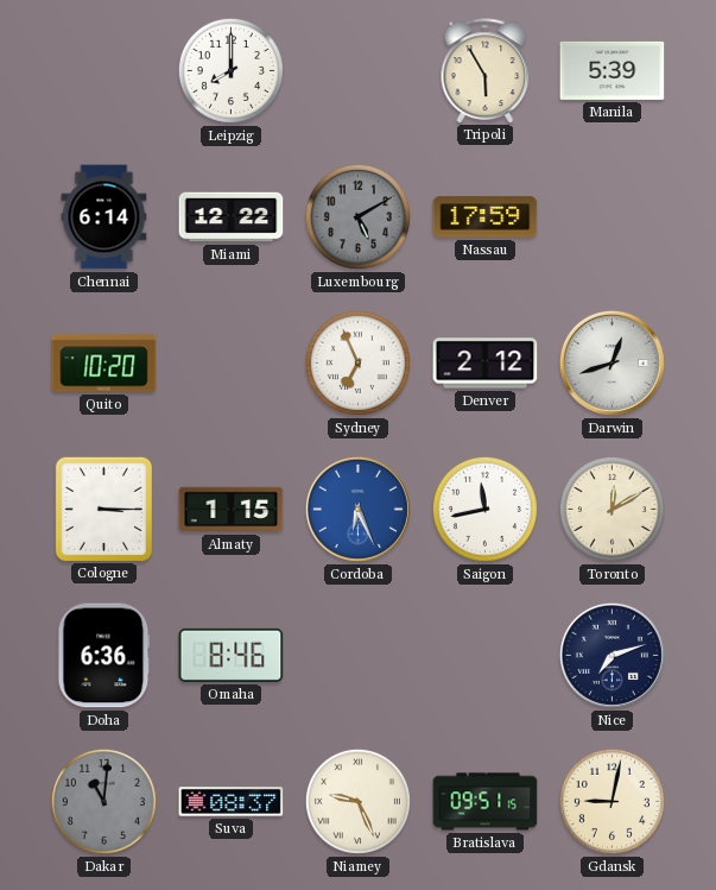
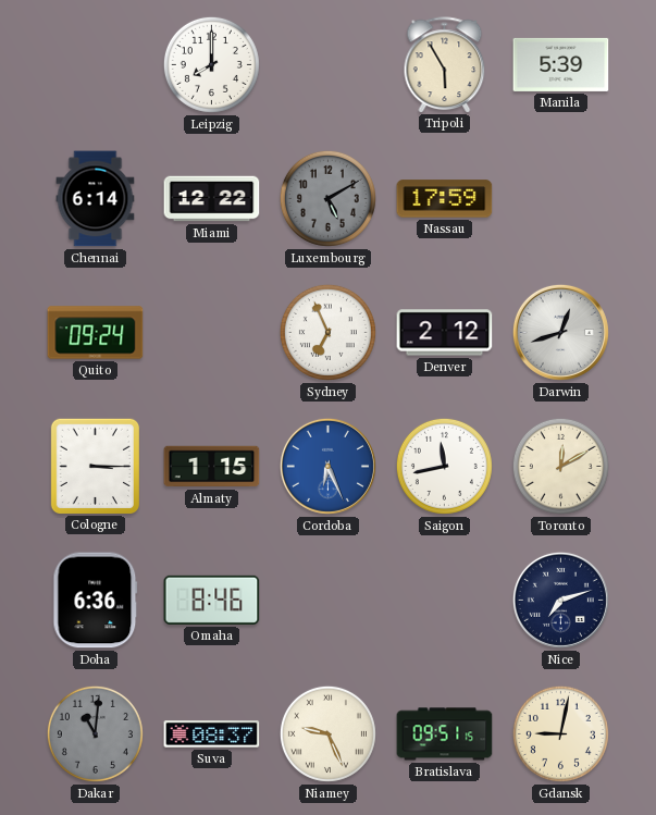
Quito: 10:20 -> 09:24
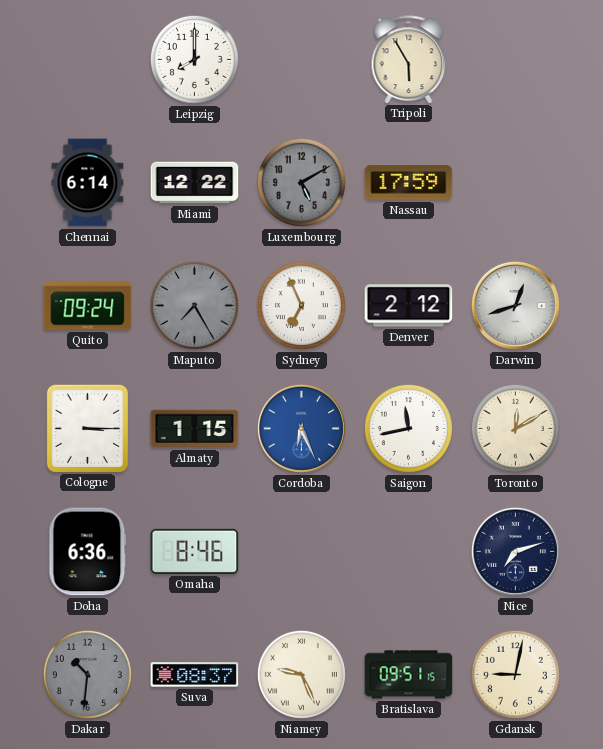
Manila: 5:39 -> none
Maputo: none -> 7:25
Dakar: 11:01 -> 10:31
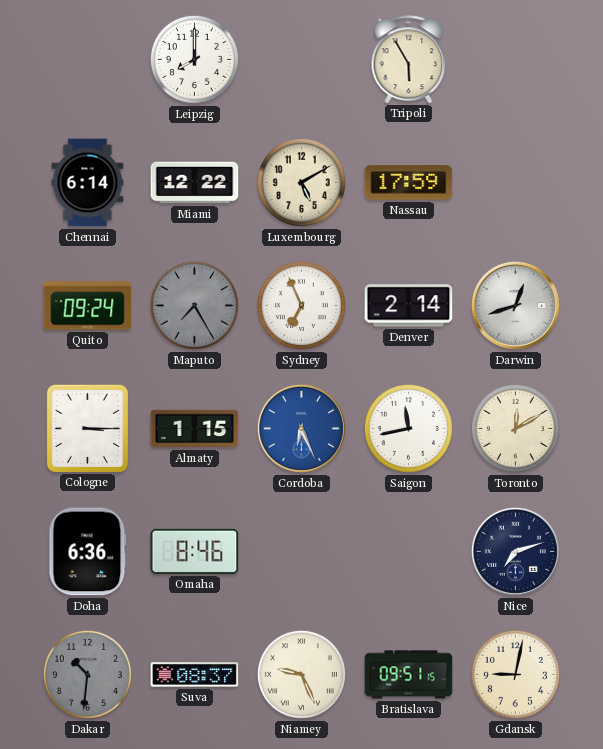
Luxembourg dial: grey -> cream
Denver: 2:12 -> 2:14
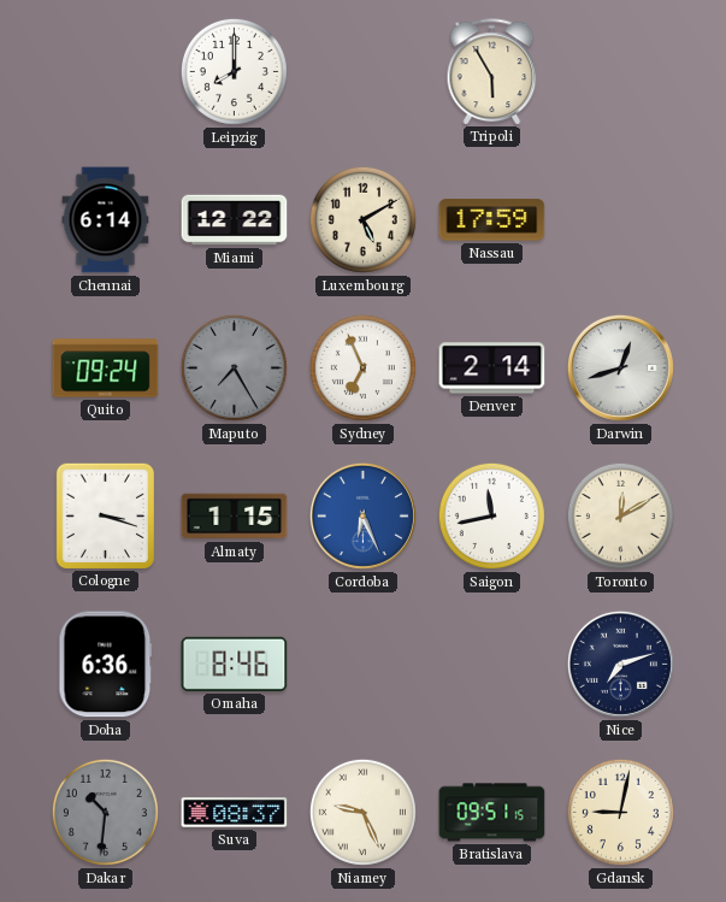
Cologne: 3:15 -> 3:18
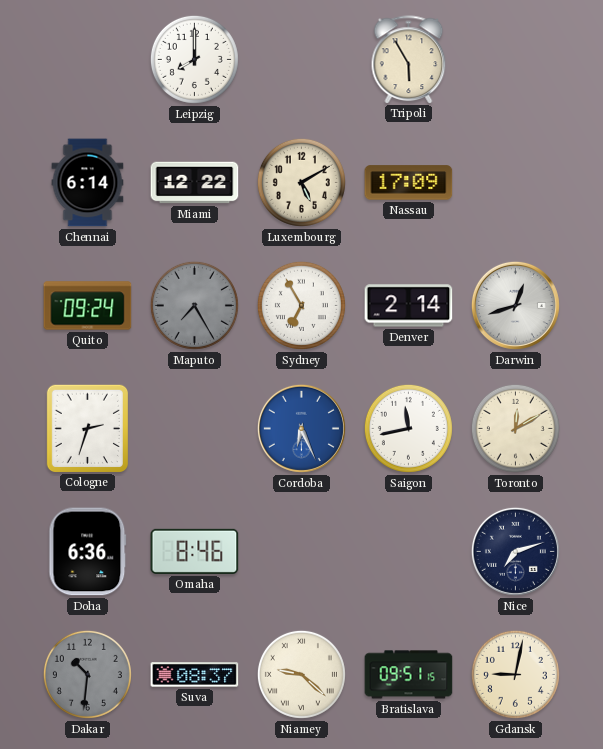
Nassau: 17:59 -> 17:09
Sydney: 6:56 -> 6:55
Cologne: 3:18 -> 2:33
Almaty: 1:15 -> none
Niamey: 9:26 -> 9:22
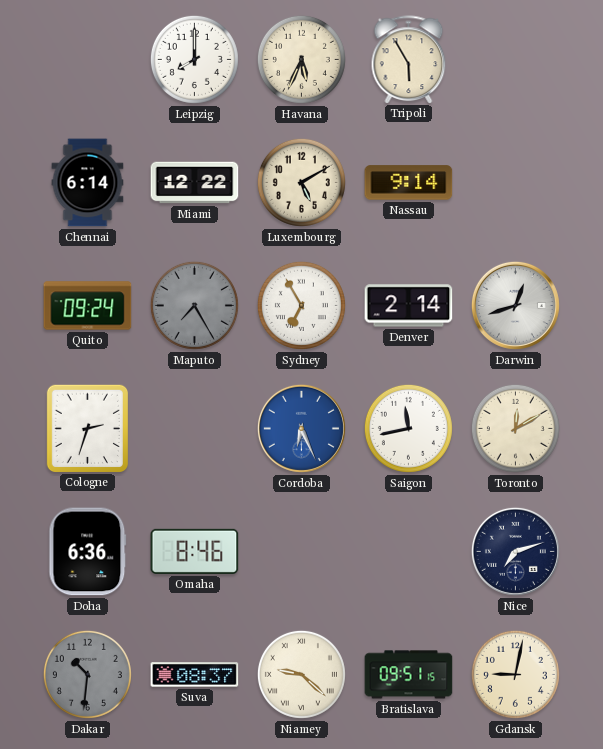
Havana: none -> 5:34
Nassau: 17:09 -> 9:14
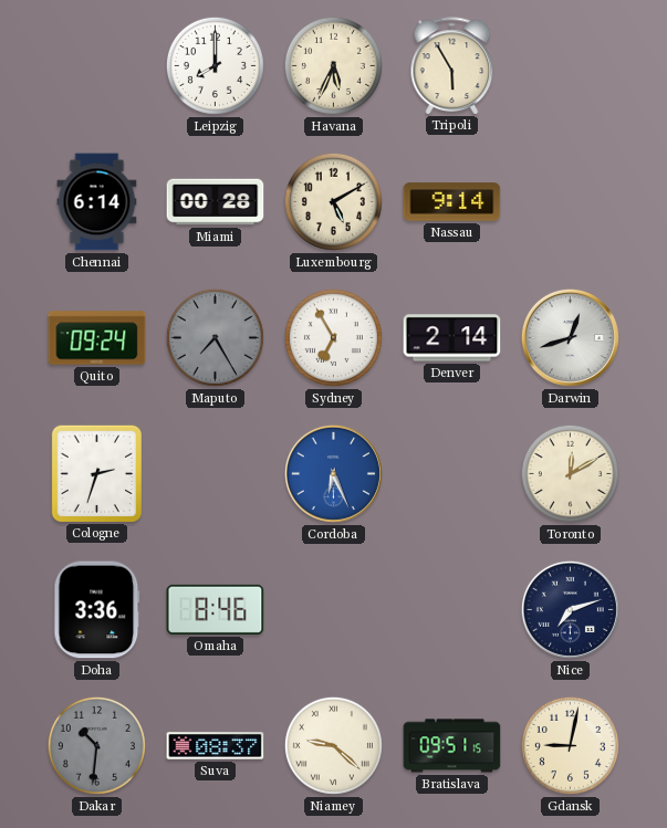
Miami: 12:22 -> 00:28
Saigon: 11:43 -> none
Doha: 6:36 -> 3:36
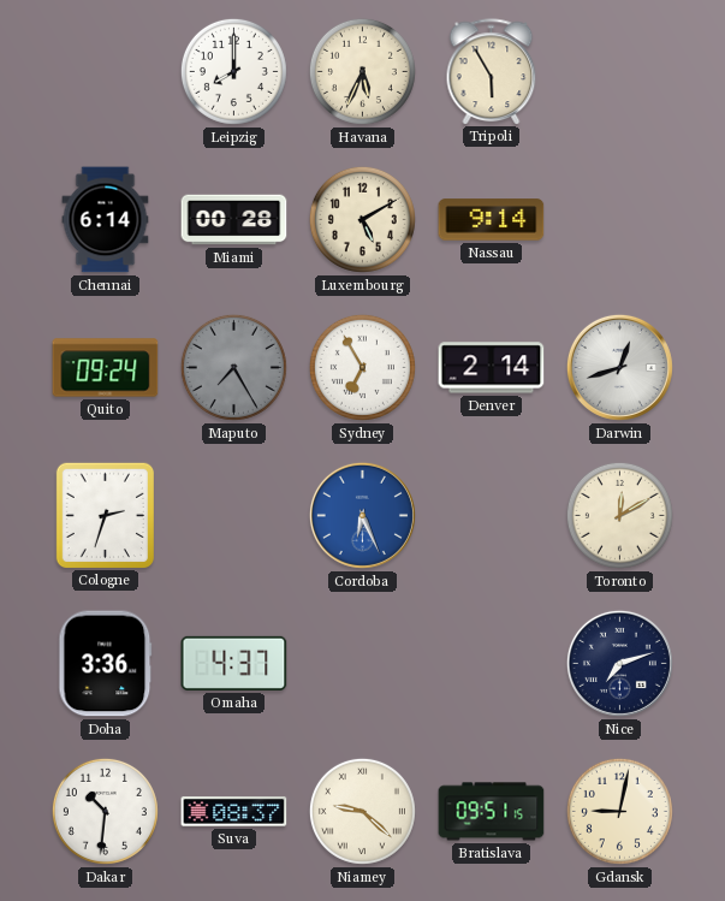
Omaha: 8:46 -> 4:37
Dakar dial: grey -> white
